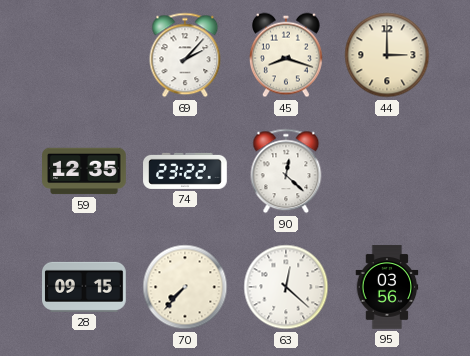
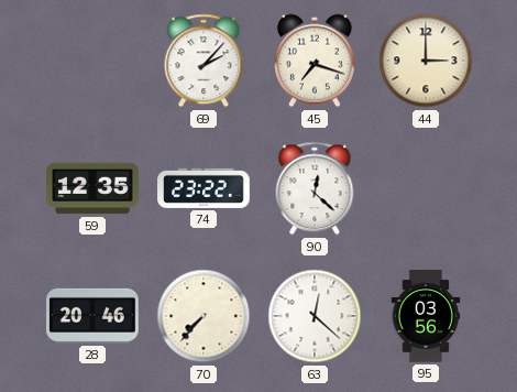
45: 8:18 -> 7:18
28: 09:15 -> 20:46
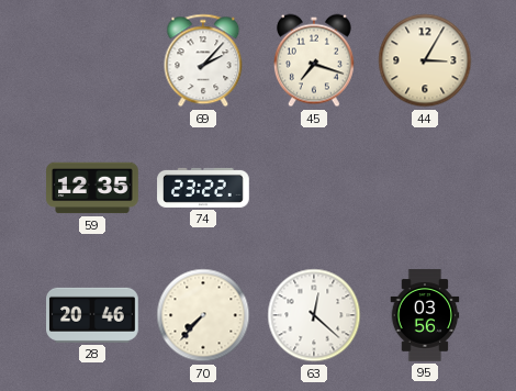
44: 3:00 -> 3:05
90: 12:22 -> none
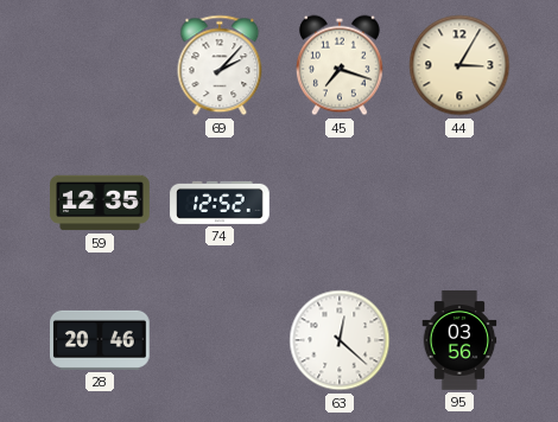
74: 23:22 -> 12:52
70: 7:37 -> none
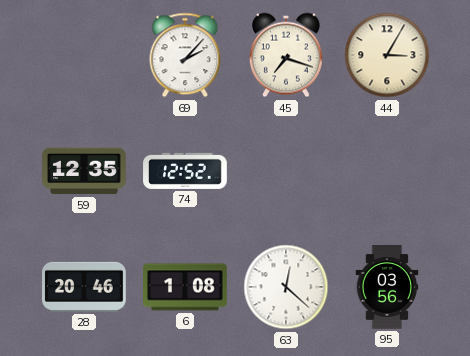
6: none -> 1:08
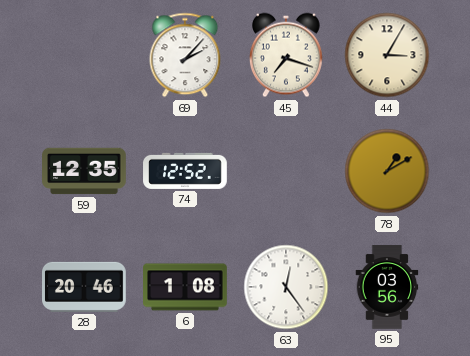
78: none -> 1:10
63: 12:22 -> 12:24
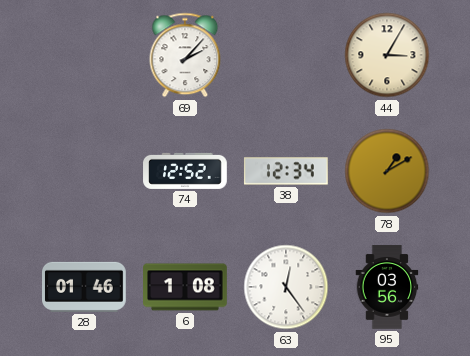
45: 7:18 -> none
59: 12:35 -> none
38: none -> 12:34
28: 20:46 -> 01:46
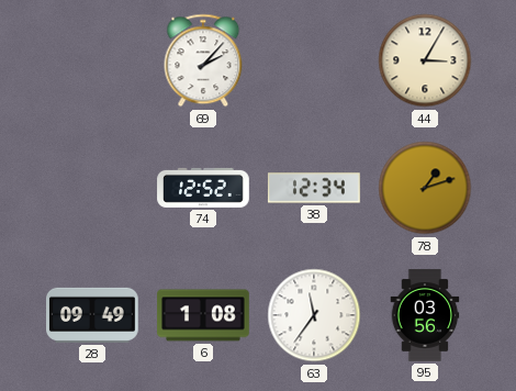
78: 1:10 -> 1:12
28: 01:46 -> 09:49
63: 12:24 -> 11:36
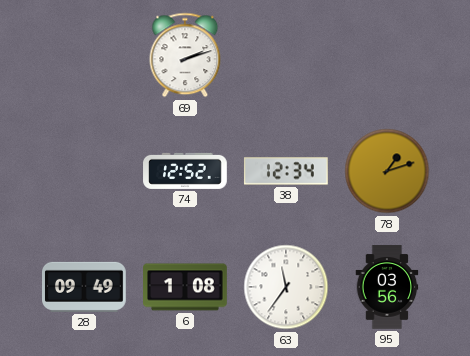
69: 2:07 -> 2:12
44: 3:05 -> none
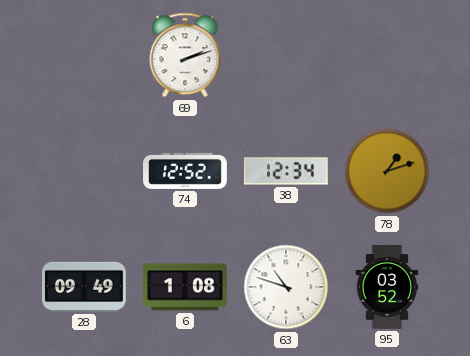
63: 11:36 -> 10:48
95: 03:56 -> 03:52
